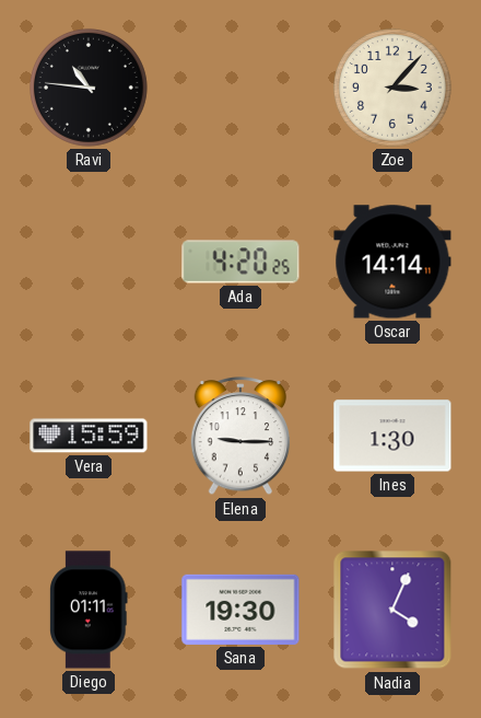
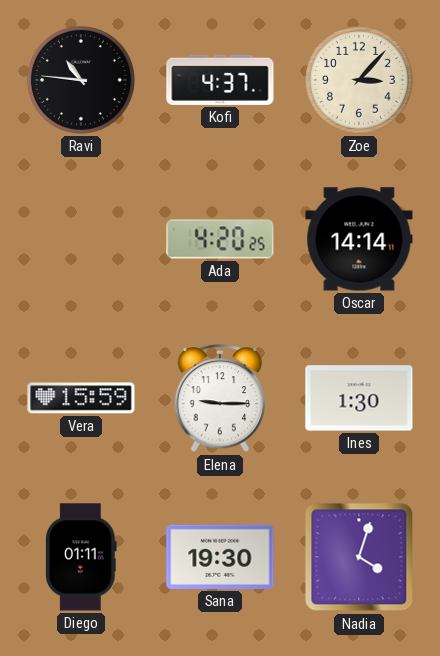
Kofi: none -> 4:37
Nadia: 4:04 -> 4:03
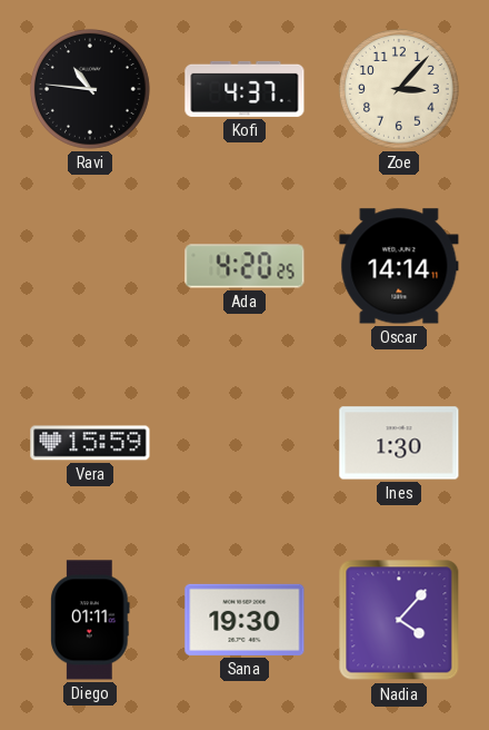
Elena: 9:15 -> none
Nadia: 4:03 -> 4:07
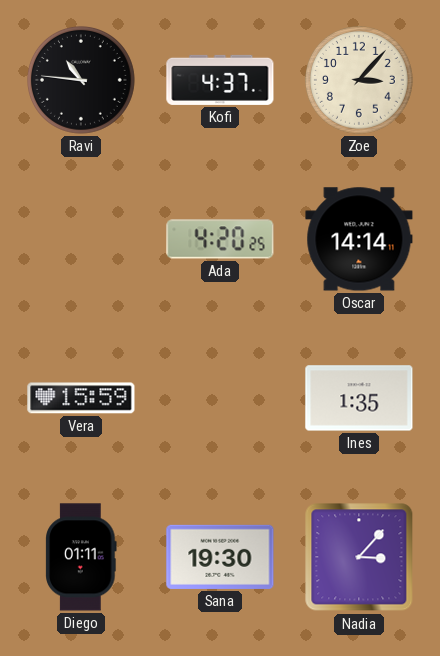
Ines: 1:30 -> 1:35
Nadia: 4:07 -> 3:07
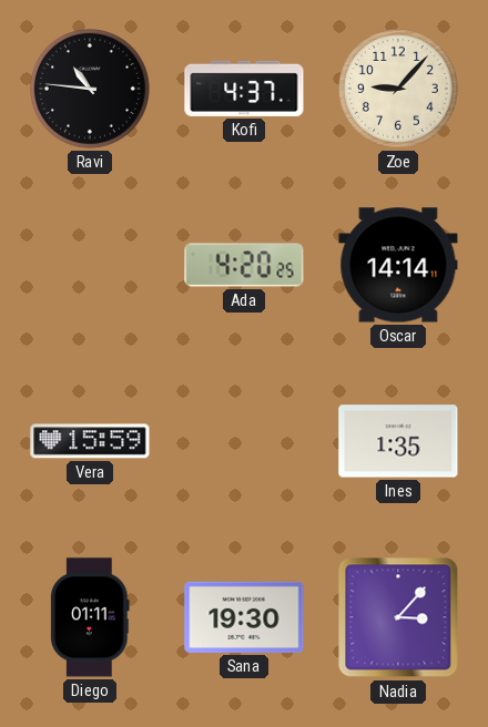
Zoe: 3:07 -> 9:07
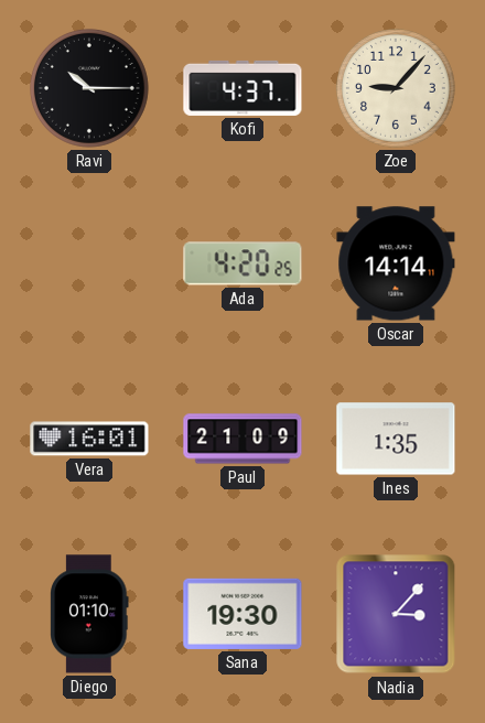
Ravi: 10:46 -> 10:15
Vera: 15:59 -> 16:01
Paul: none -> 21:09
Diego: 01:11 -> 01:10
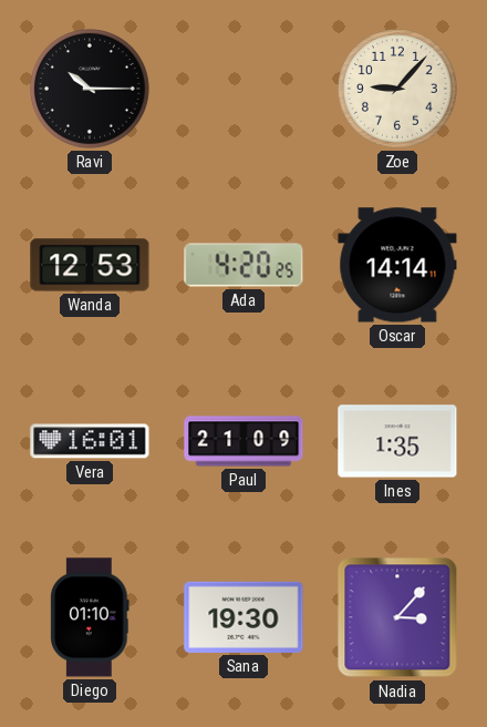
Kofi: 4:37 -> none
Wanda: none -> 12:53
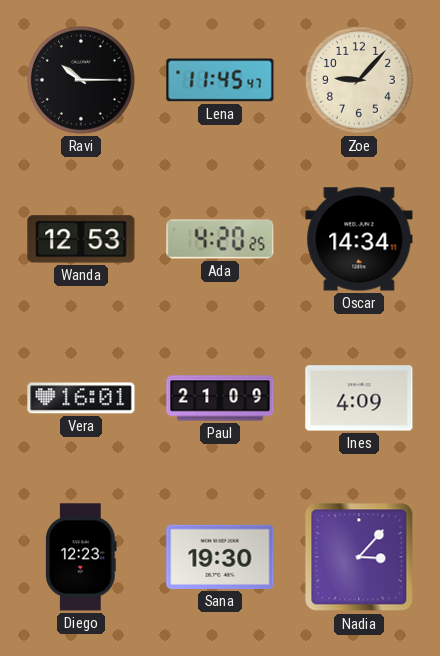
Lena: none -> 11:45
Oscar: 14:14 -> 14:34
Ines: 1:35 -> 4:09
Diego: 01:10 -> 12:23
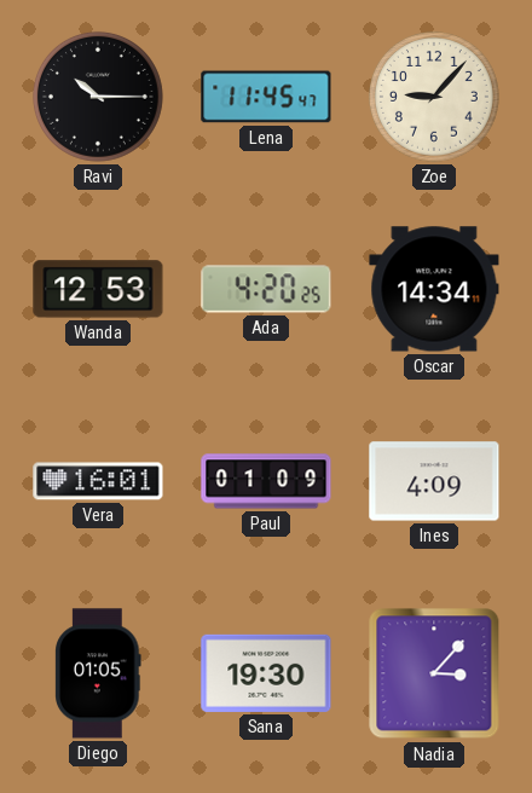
Paul: 21:09 -> 01:09
Diego: 12:23 -> 01:05
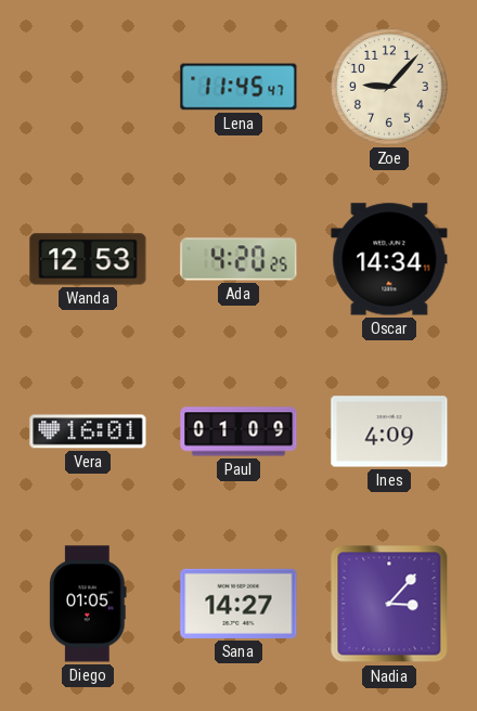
Ravi: 10:15 -> none
Sana: 19:30 -> 14:27
